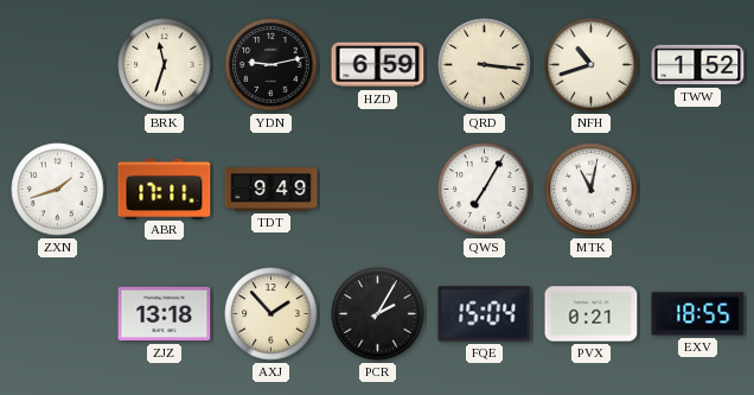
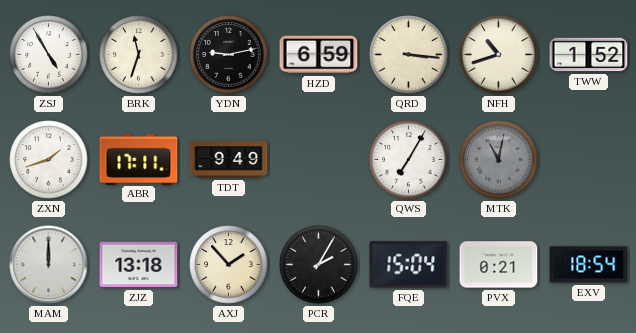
ZSJ: none -> 4:55
MTK dial: white -> grey
MAM: none -> 12:00
EXV: 18:55 -> 18:54
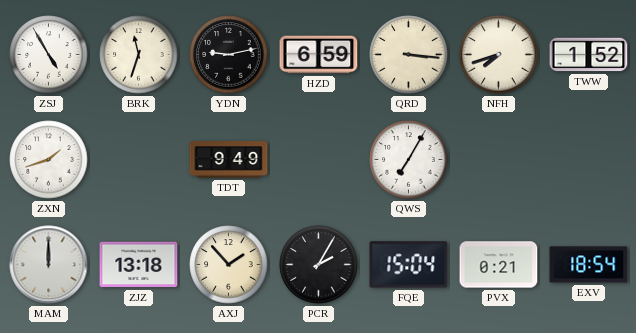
NFH: 10:42 -> 7:42
ABR: 17:11 -> none
MTK: 11:02 -> none
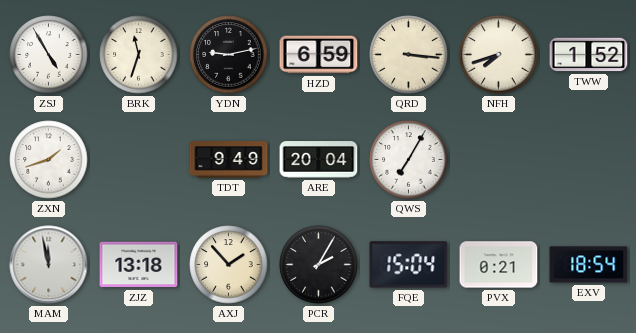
ARE: none -> 20:04
MAM: 12:00 -> 11:58
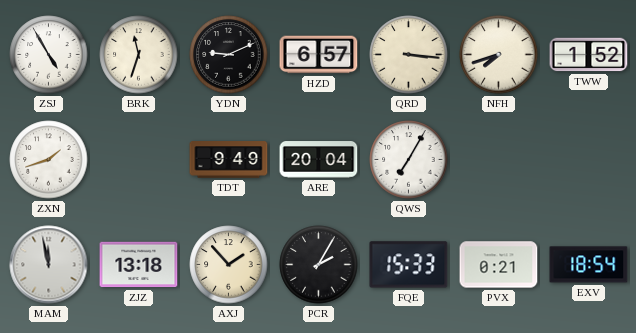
YDN: 9:13 -> 9:11
HZD: 6:59 -> 6:57
FQE: 15:04 -> 15:33
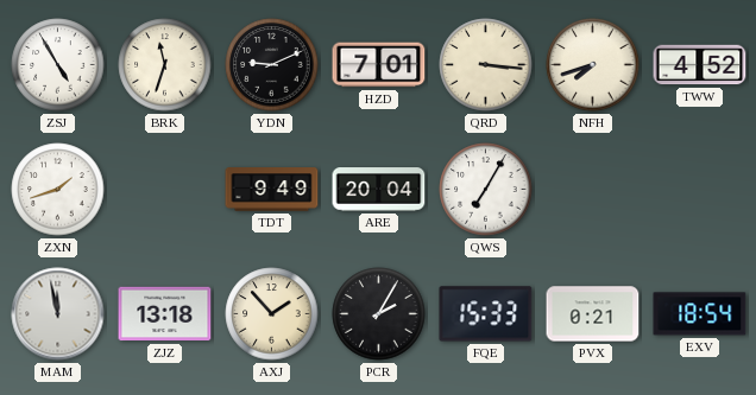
HZD: 6:57 -> 7:01
TWW: 1:52 -> 4:52
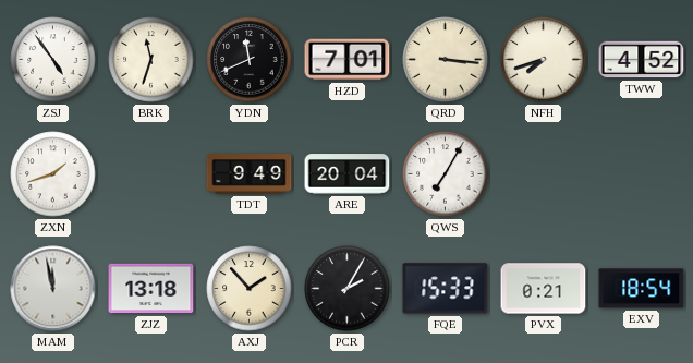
ZSJ: 4:55 -> 4:54
YDN: 9:11 -> 11:41
